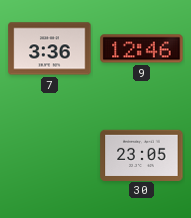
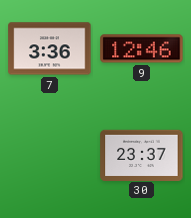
30: 23:05 -> 23:37
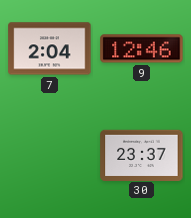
7: 3:36 -> 2:04
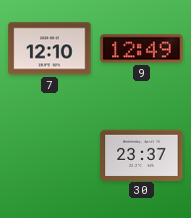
7: 2:04 -> 12:10
9: 12:46 -> 12:49
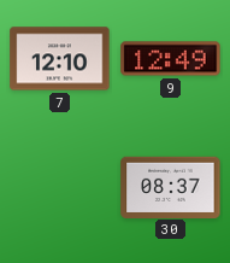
30: 23:37 -> 08:37
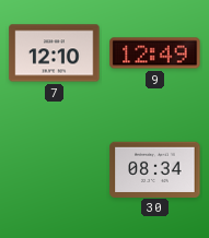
30: 08:37 -> 08:34
